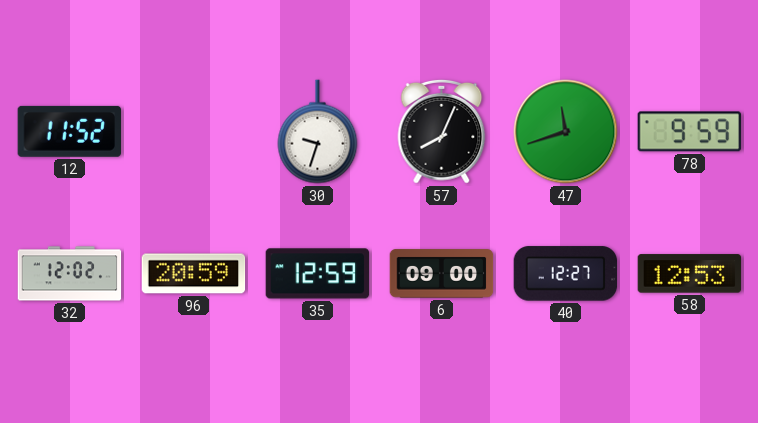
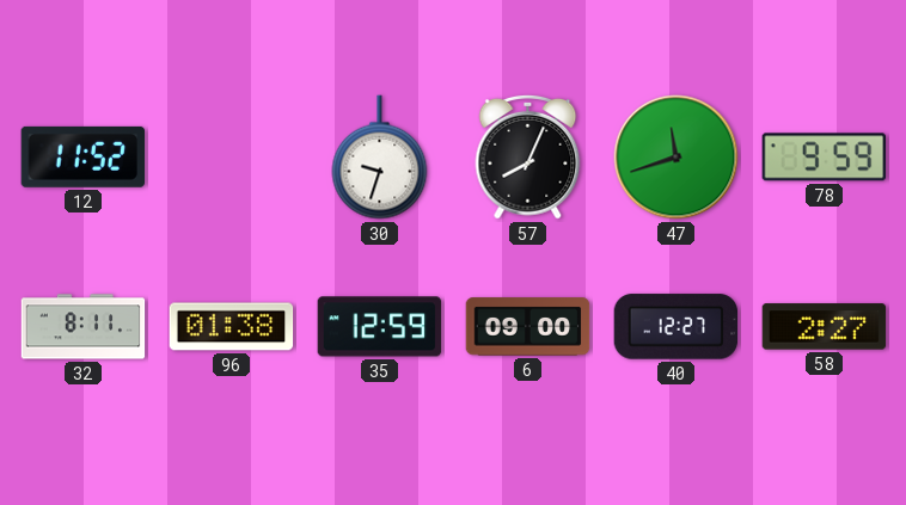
32: 12:02 -> 8:11
96: 20:59 -> 01:38
58: 12:53 -> 2:27
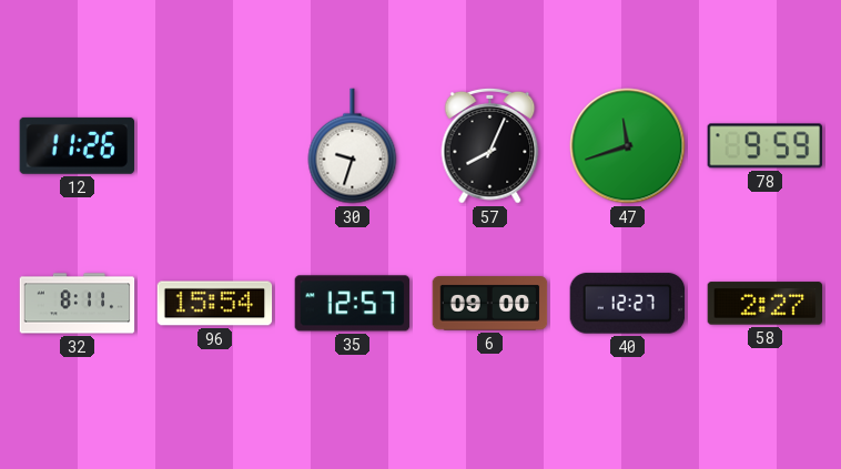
12: 11:52 -> 11:26
96: 01:38 -> 15:54
35: 12:59 -> 12:57
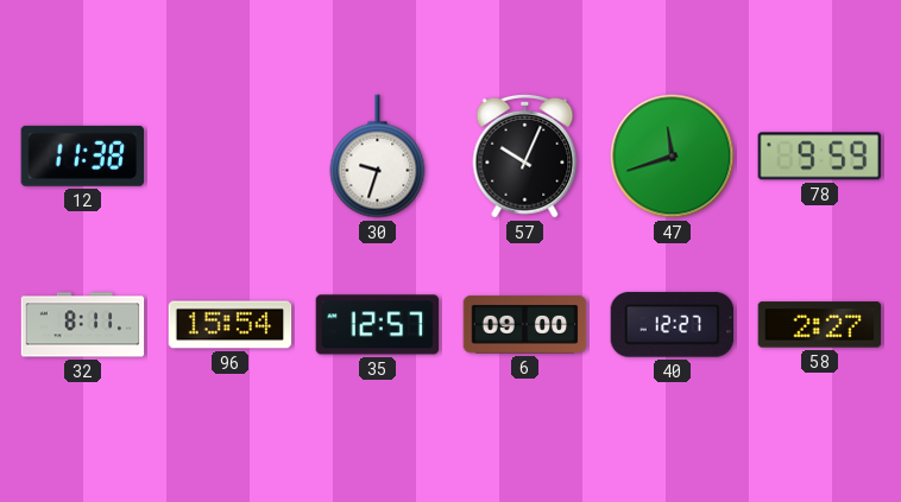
12: 11:26 -> 11:38
57: 8:04 -> 10:04
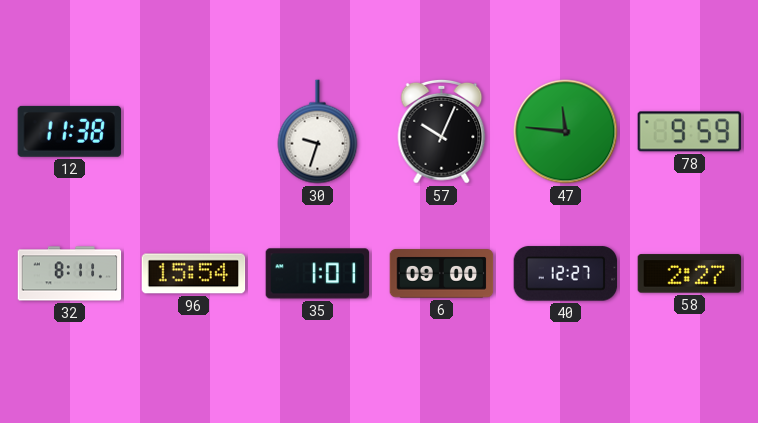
47: 11:42 -> 11:46
35: 12:57 -> 1:01
